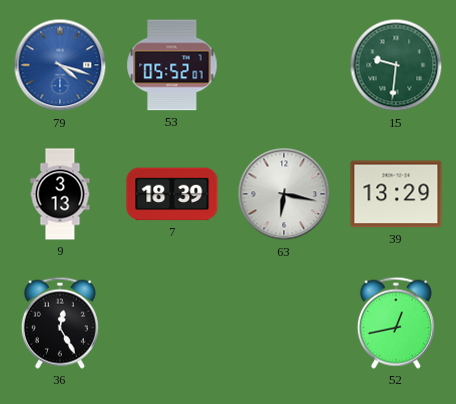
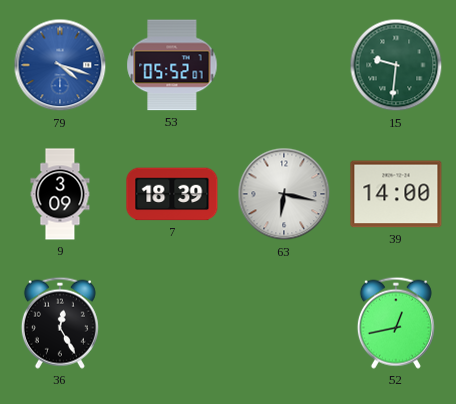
9: 3:13 -> 3:09
39: 13:29 -> 14:00
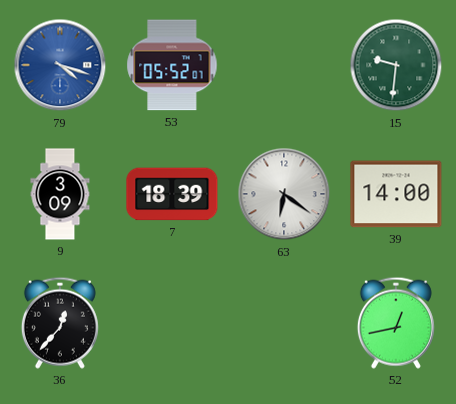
63: 6:17 -> 6:21
36: 12:25 -> 12:37
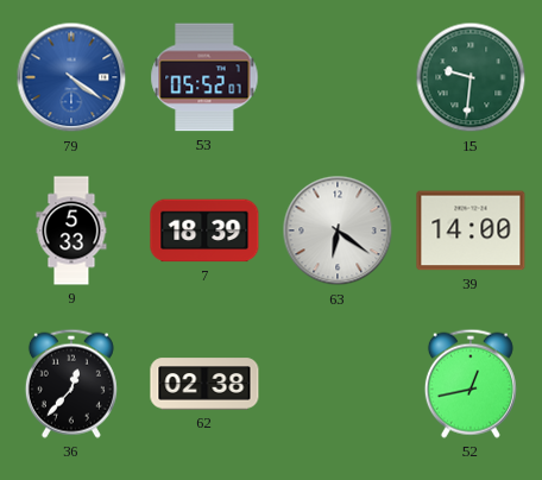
79: 4:18 -> 4:21
9: 3:09 -> 5:33
62: none -> 02:38
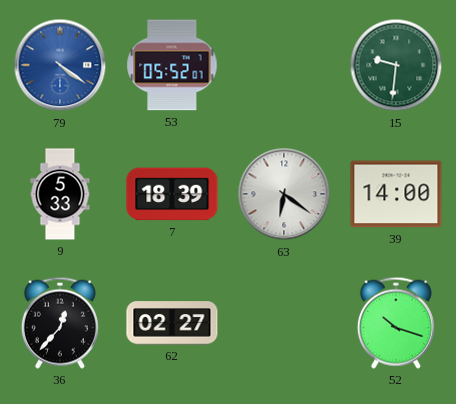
62: 02:38 -> 02:27
52: 12:43 -> 10:18
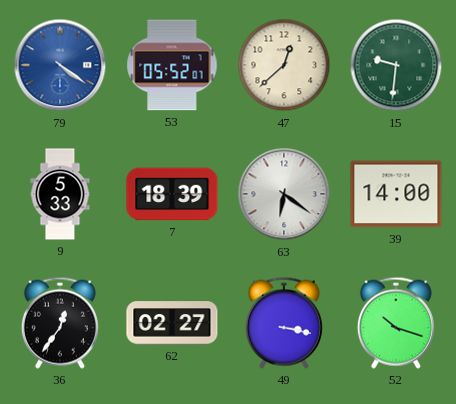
47: none -> 12:38
36: 12:37 -> 12:36
49: none -> 3:17
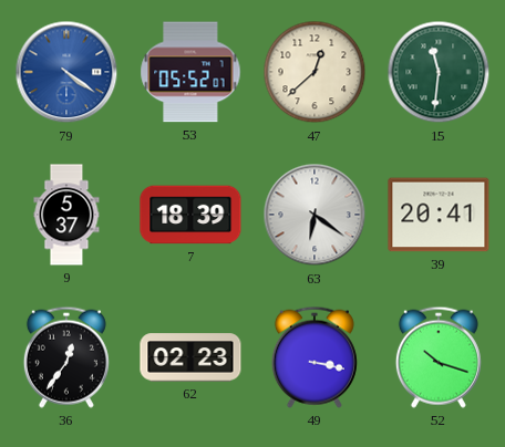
15: 9:31 -> 11:31
9: 5:33 -> 5:37
39: 14:00 -> 20:41
62: 02:27 -> 02:23
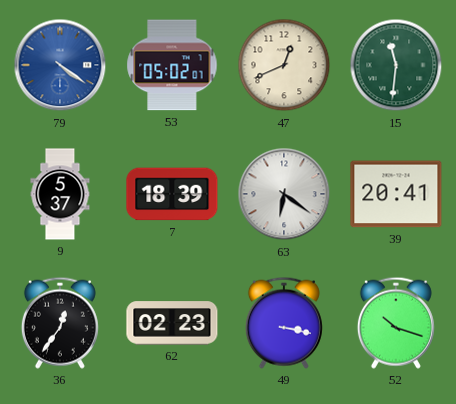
53: 05:52 -> 05:02
47: 12:38 -> 12:41
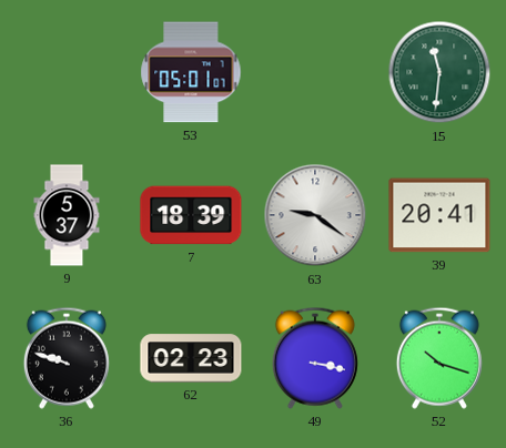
79: 4:21 -> none
53: 05:02 -> 05:01
47: 12:41 -> none
63: 6:21 -> 9:21
36: 12:36 -> 9:48
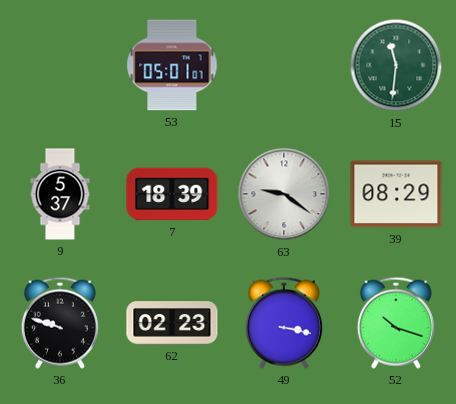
39: 20:41 -> 08:29
